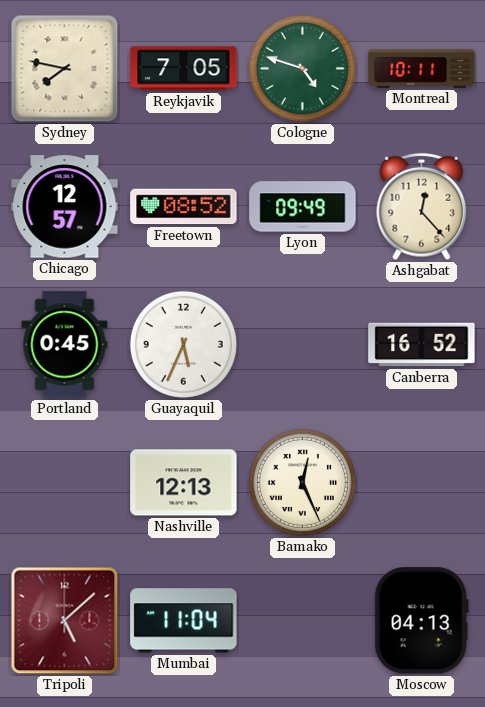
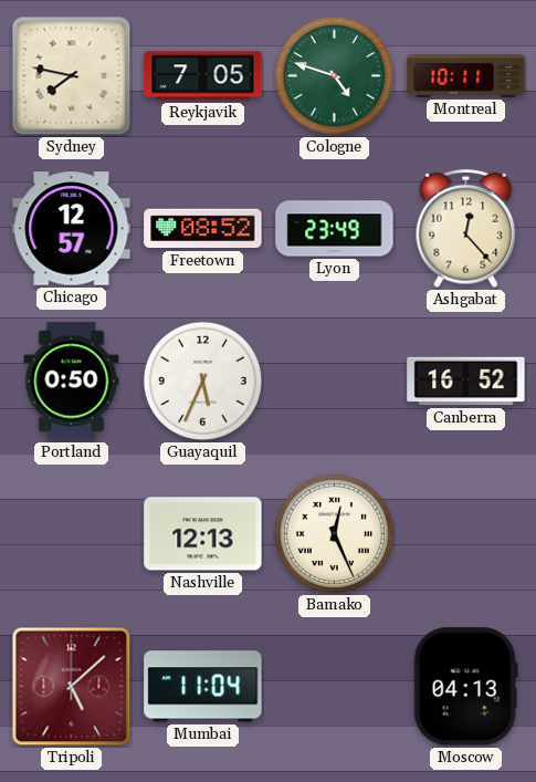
Lyon: 09:49 -> 23:49
Portland: 0:45 -> 0:50
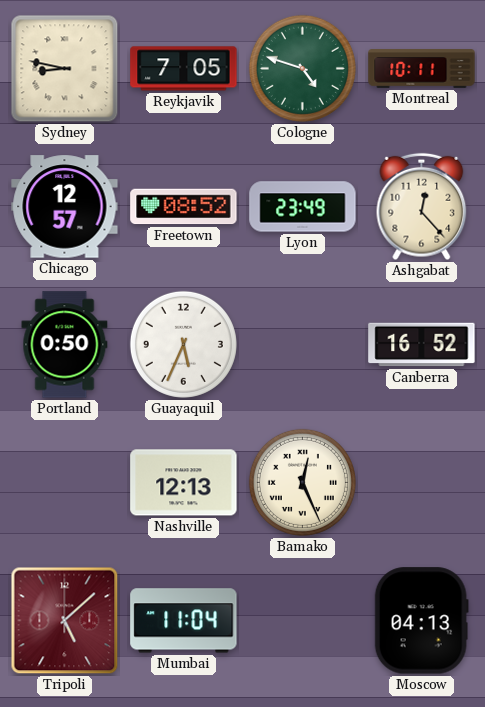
Sydney: 7:47 -> 8:47
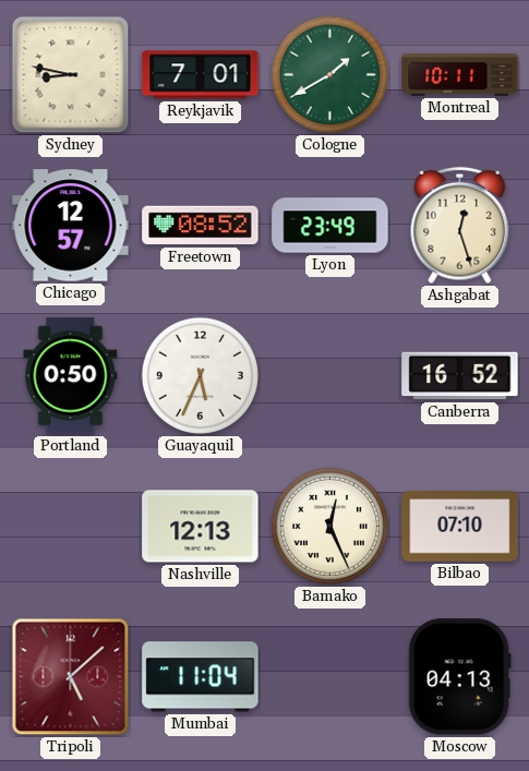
Reykjavik: 7:05 -> 7:01
Cologne: 4:48 -> 1:40
Ashgabat: 12:23 -> 12:27
Bilbao: none -> 07:10
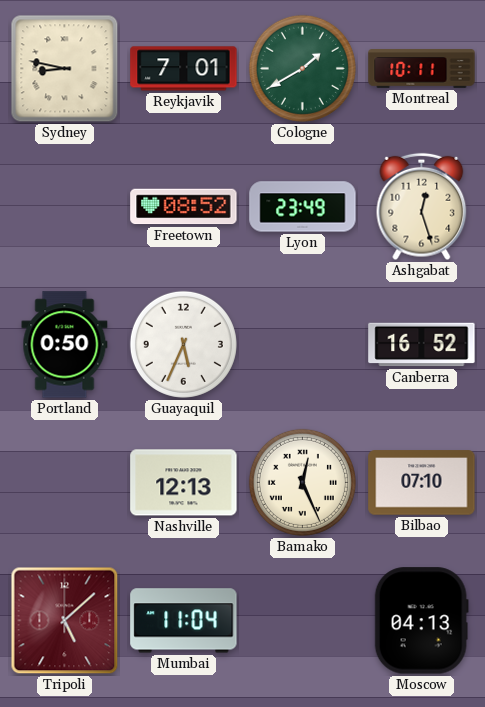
Chicago: 12:57 -> none
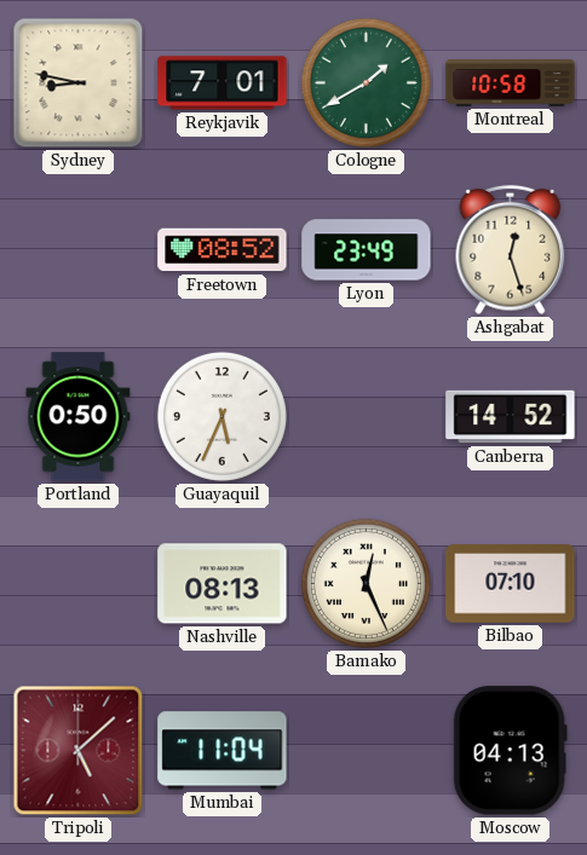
Montreal: 10:11 -> 10:58
Canberra: 16:52 -> 14:52
Nashville: 12:13 -> 08:13
